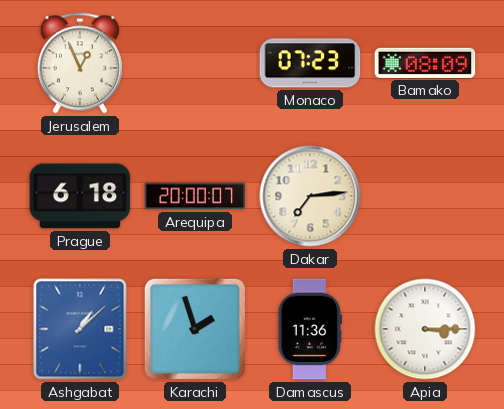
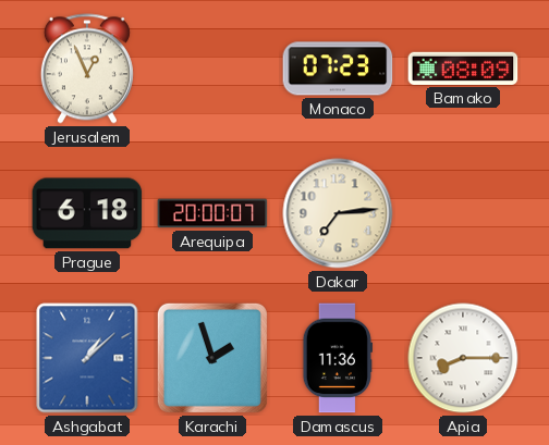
Apia: 3:15 -> 8:15
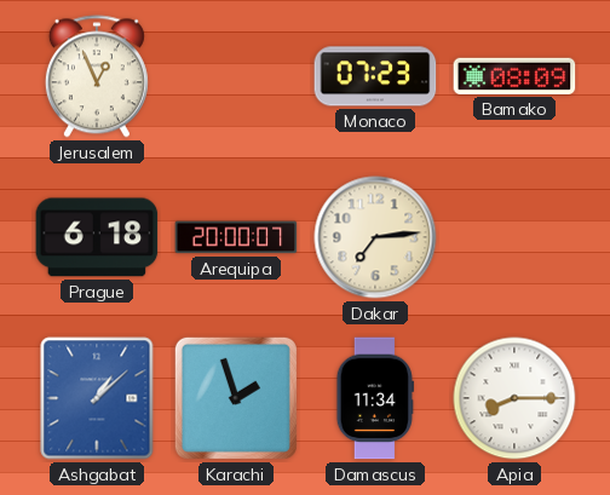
Damascus: 11:36 -> 11:34
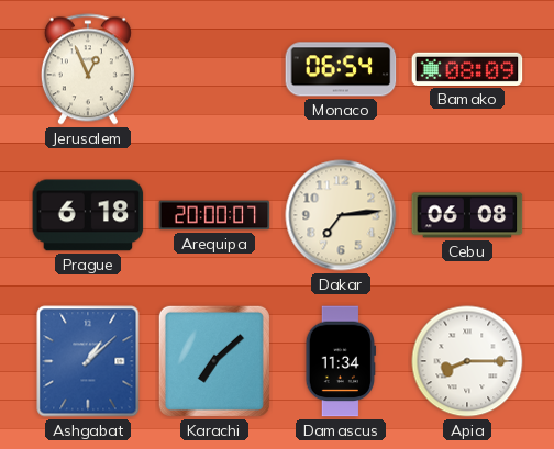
Monaco: 07:23 -> 06:54
Cebu: none -> 06:08
Karachi: 1:57 -> 7:08
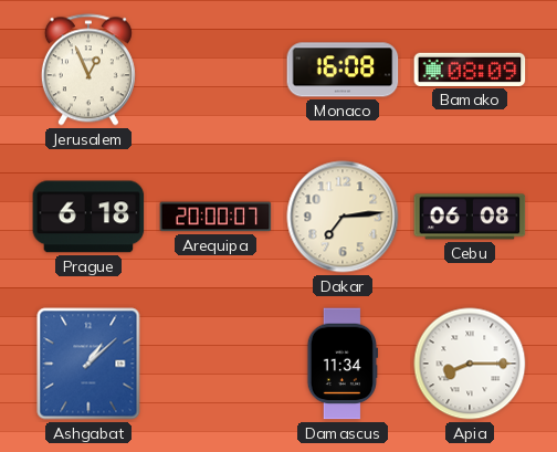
Monaco: 06:54 -> 16:08
Karachi: 7:08 -> none
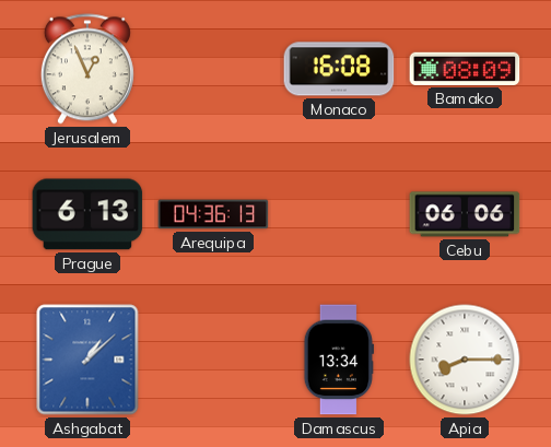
Prague: 6:18 -> 6:13
Arequipa: 20:00 -> 04:36
Dakar: 7:14 -> none
Cebu: 06:08 -> 06:06
Damascus: 11:34 -> 13:34
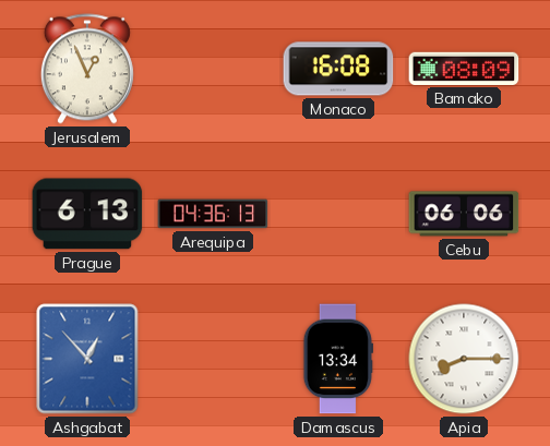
Ashgabat: 1:08 -> 12:53
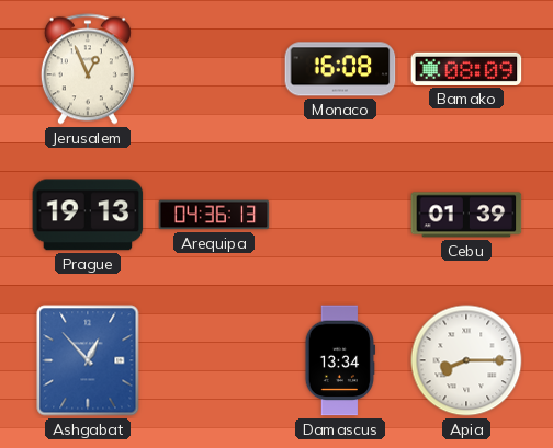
Prague: 6:13 -> 19:13
Cebu: 06:06 -> 01:39
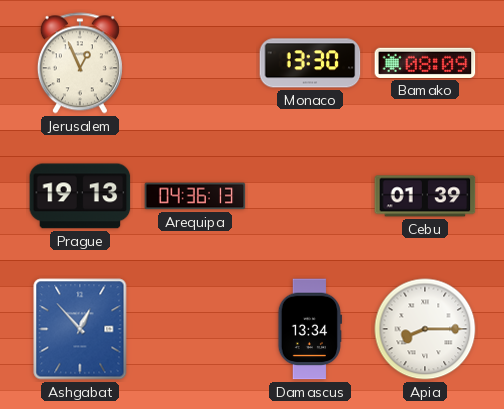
Monaco: 16:08 -> 13:30
